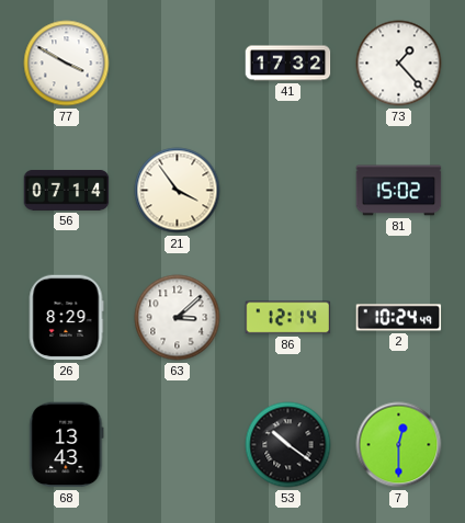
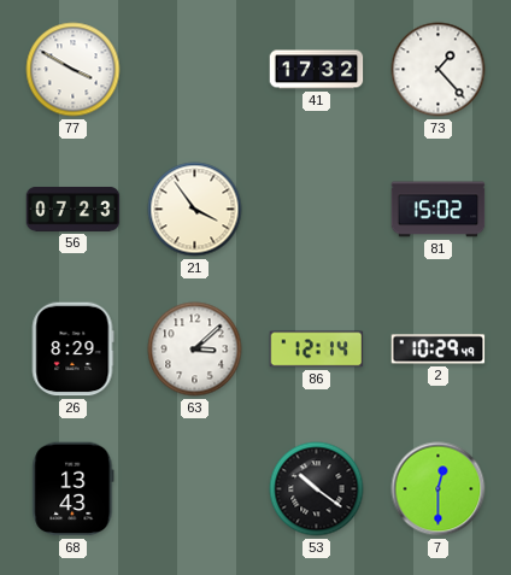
56: 07:14 -> 07:23
2: 10:24 -> 10:29
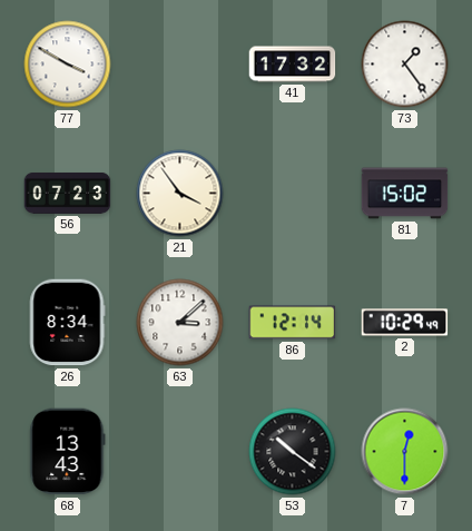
73: 1:23 -> 1:24
26: 8:29 -> 8:34
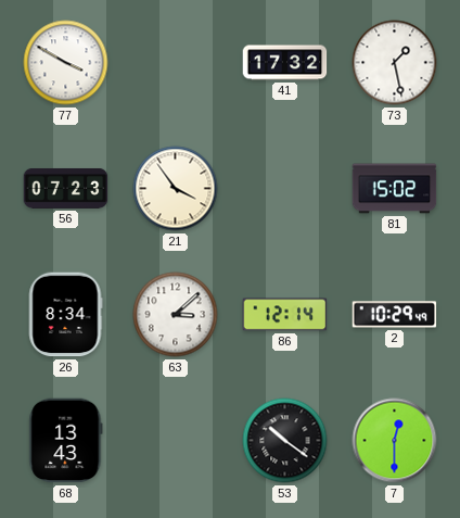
73: 1:24 -> 1:28
